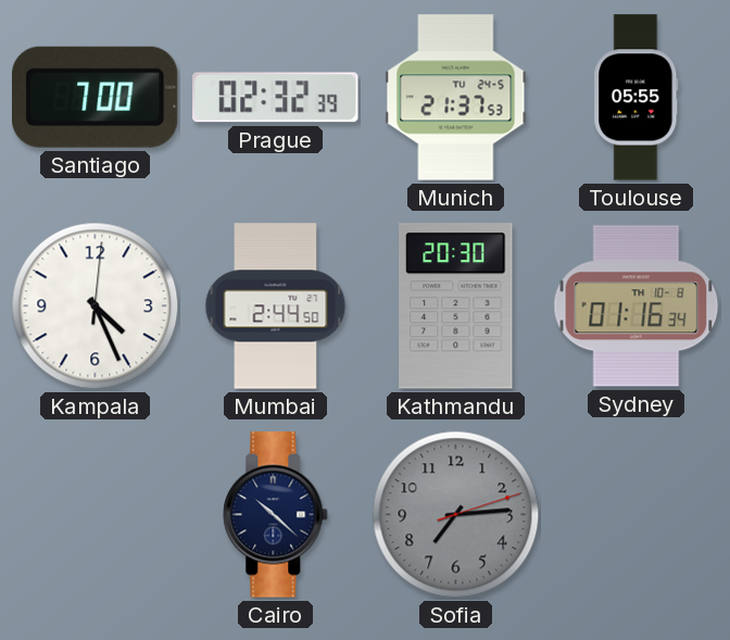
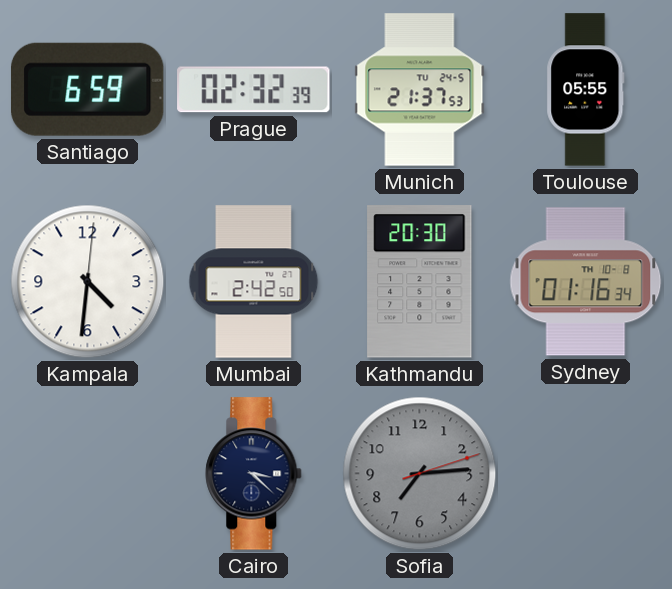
Santiago: 7:00 -> 6:59
Kampala: 4:26 -> 4:31
Mumbai: 2:44 -> 2:42
Cairo: 10:22 -> 3:22
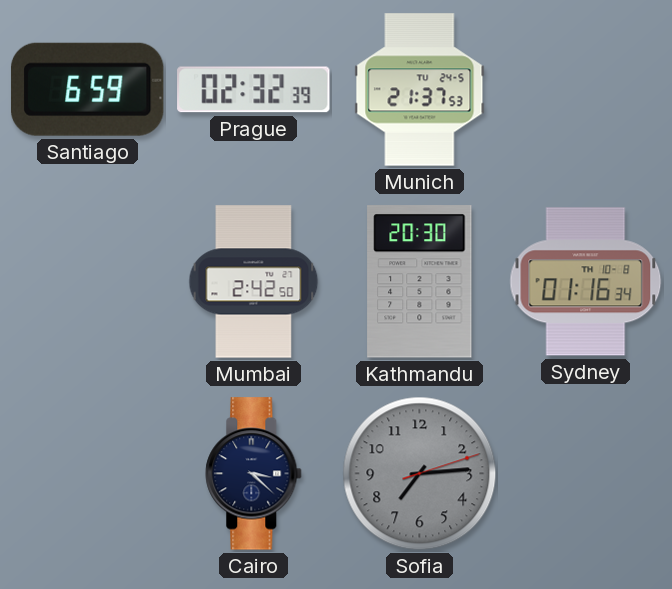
Toulouse: 05:55 -> none
Kampala: 4:31 -> none
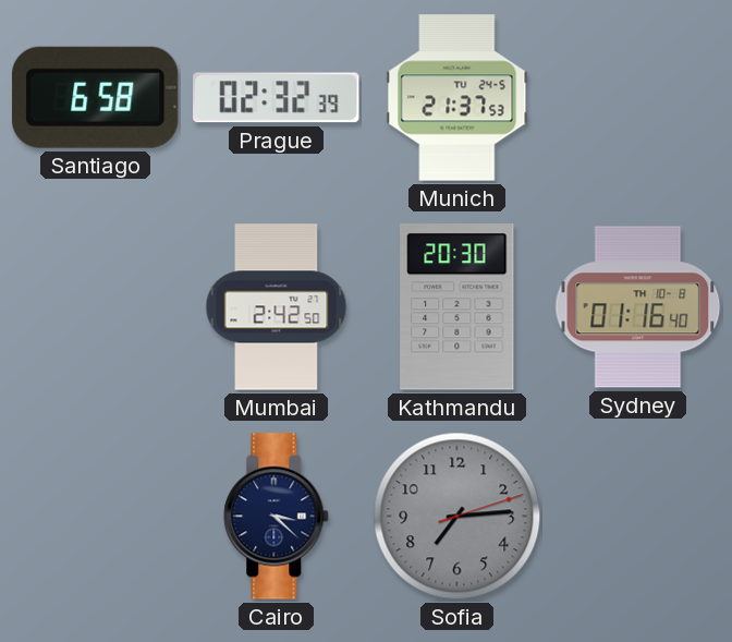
Santiago: 6:59 -> 6:58
Sydney: 01:16:34 -> 01:16:40
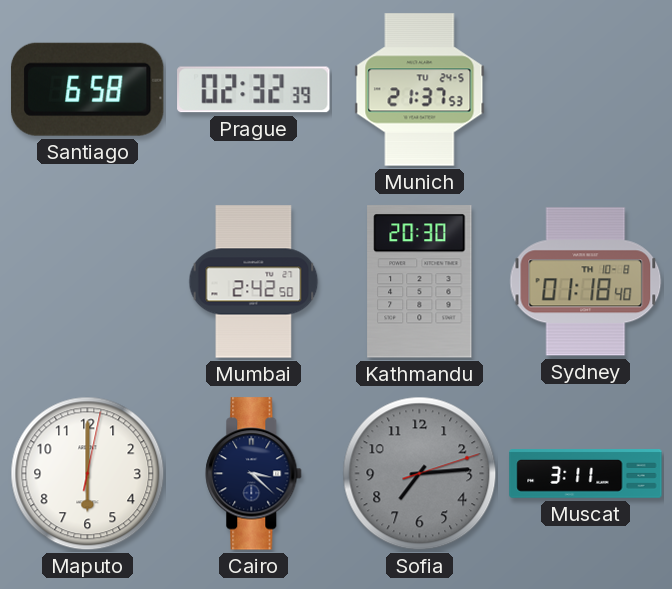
Sydney: 01:16 -> 01:18
Maputo: none -> 6:00
Muscat: none -> 3:11
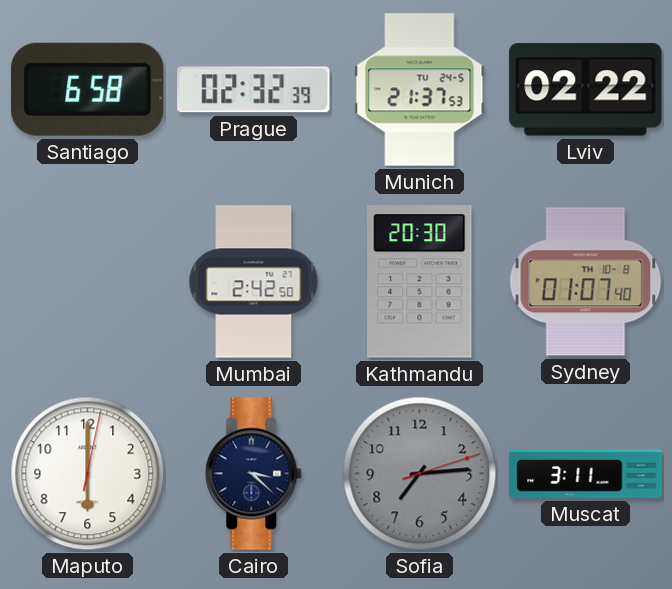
Lviv: none -> 02:22
Sydney: 01:18 -> 01:07
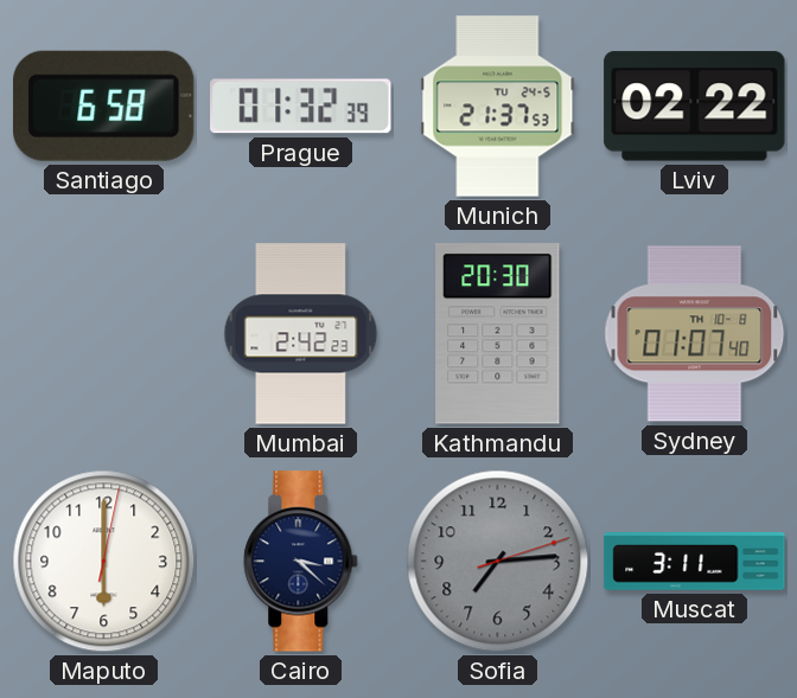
Prague: 02:32 -> 01:32
Mumbai: 2:42:50 -> 2:42:23
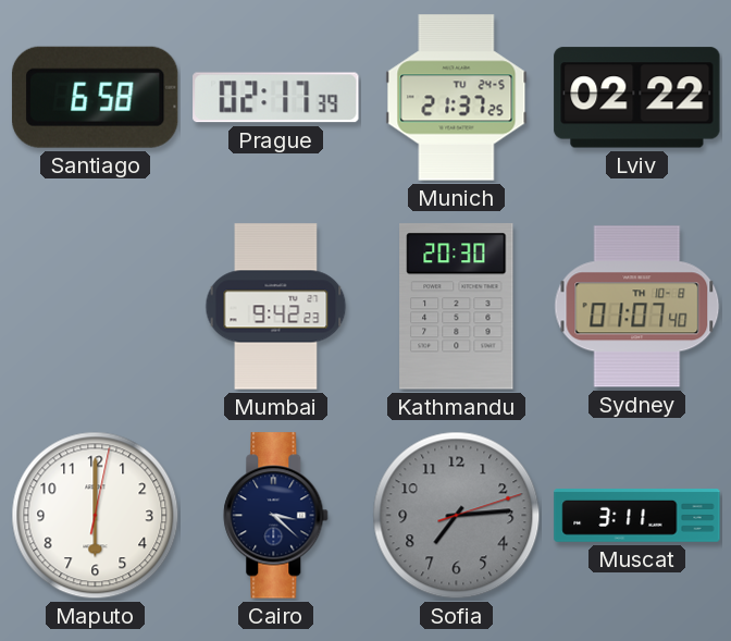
Prague: 01:32 -> 02:17
Munich: 21:37:53 -> 21:37:25
Mumbai: 2:42 -> 9:42
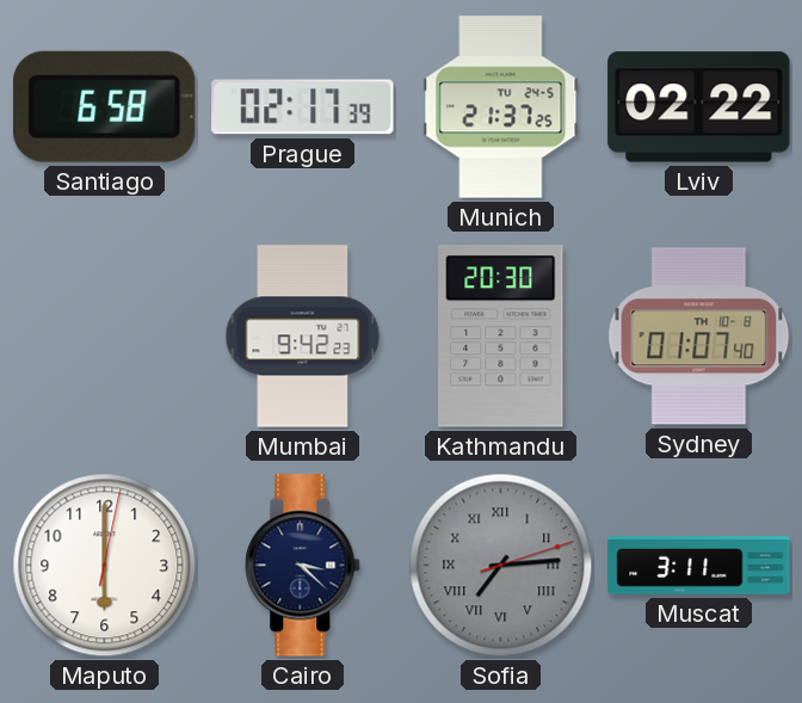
Sofia numerals: Arabic -> Roman
